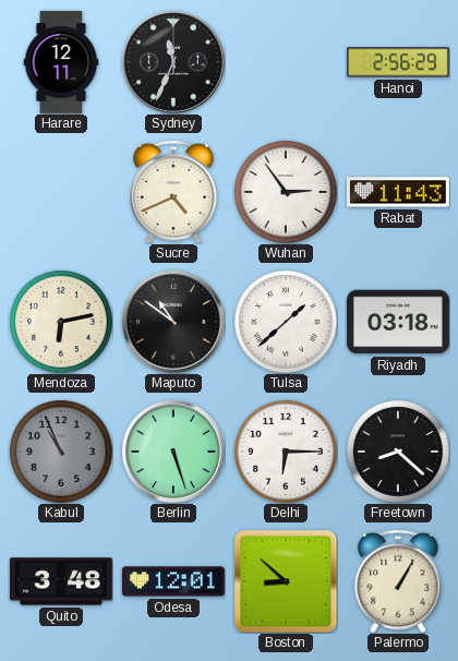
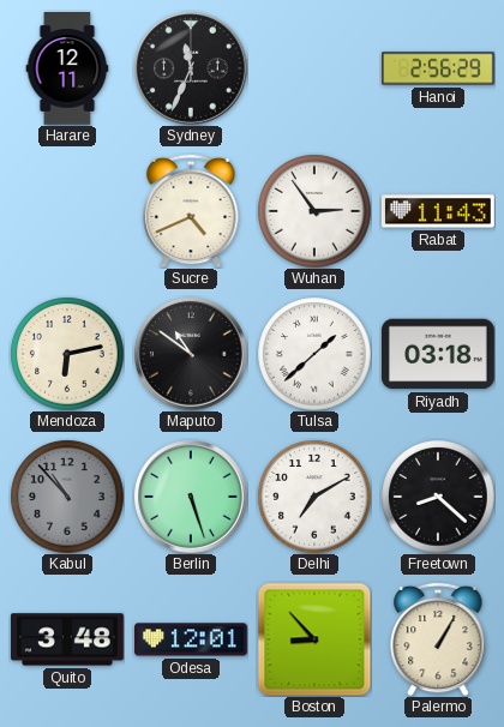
Kabul: 10:56 -> 10:53
Delhi: 6:15 -> 7:10
Boston: 8:52 -> 8:53
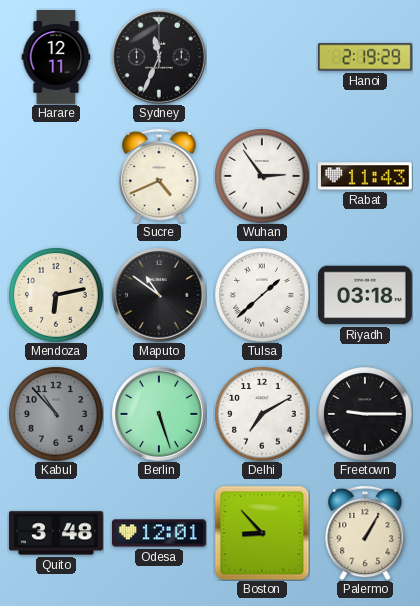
Hanoi: 2:56 -> 2:19
Freetown: 8:22 -> 9:15
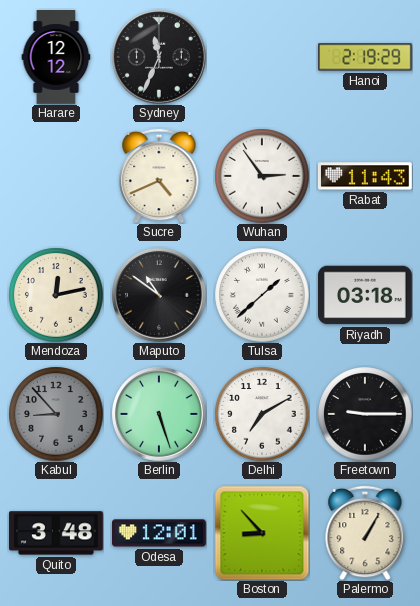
Harare: 12:11 -> 12:12
Mendoza: 6:13 -> 12:13
Kabul: 10:53 -> 8:53
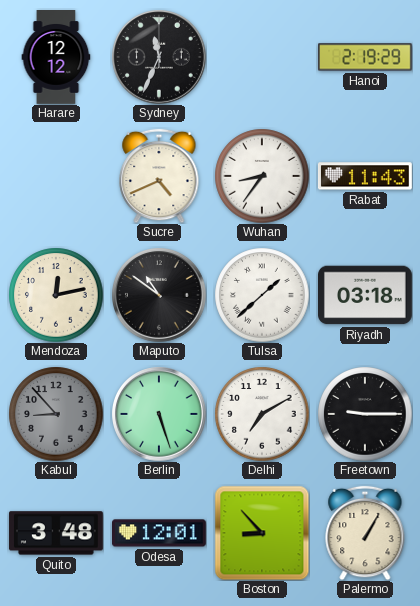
Wuhan: 2:54 -> 8:36
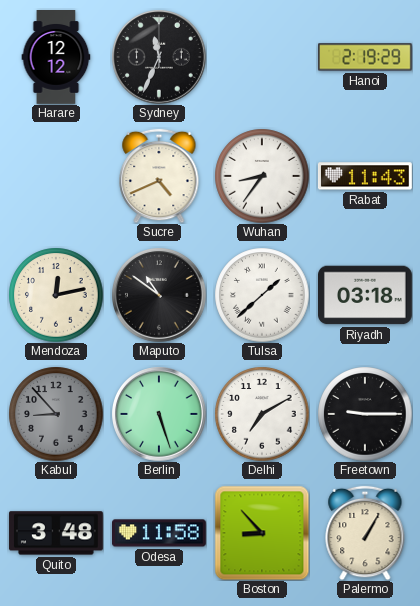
Odesa: 12:01 -> 11:58
